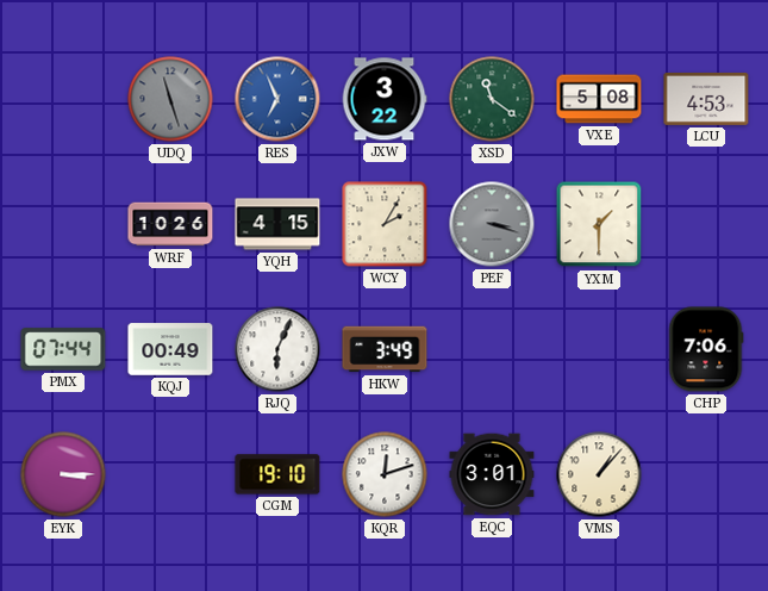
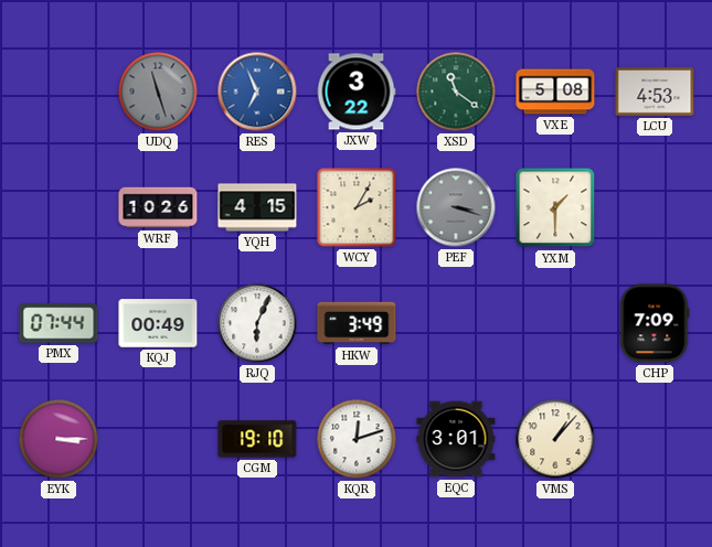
CHP: 7:06 -> 7:09
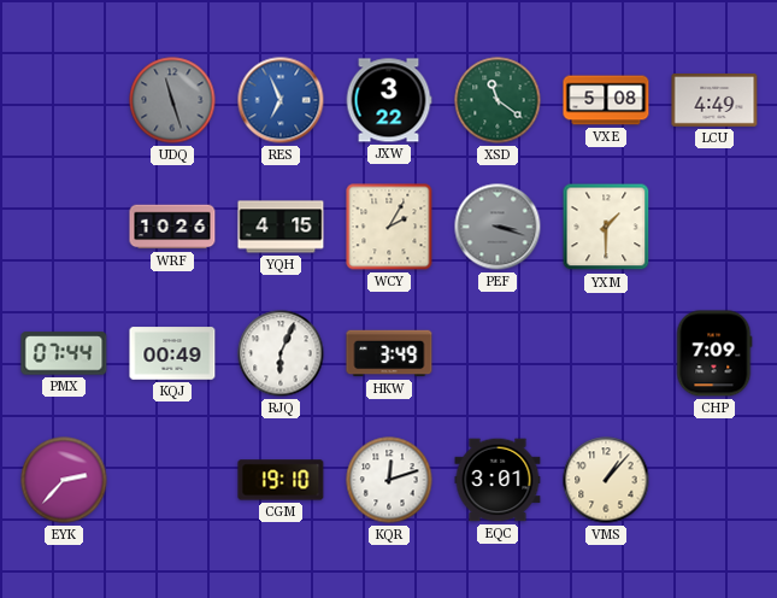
LCU: 4:53 -> 4:49
EYK: 3:15 -> 2:37
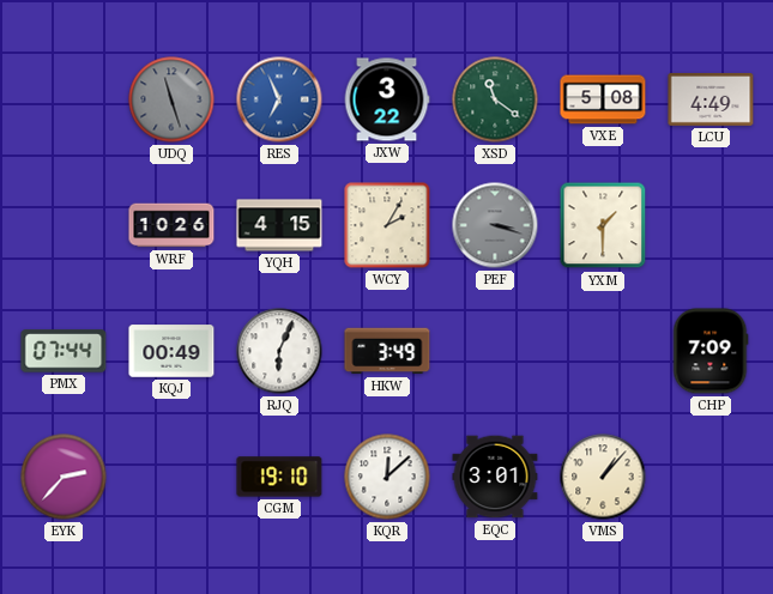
KQR: 12:12 -> 12:08
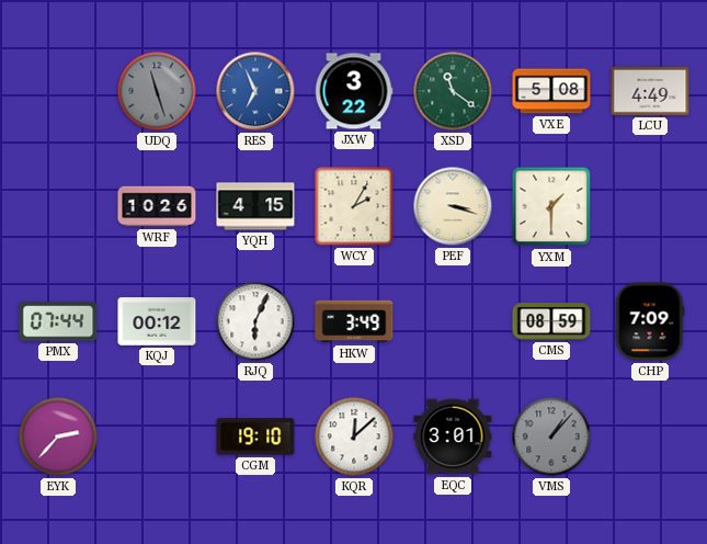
PEF dial: grey -> cream
KQJ: 00:49 -> 00:12
CMS: none -> 08:59
VMS dial: cream -> grey
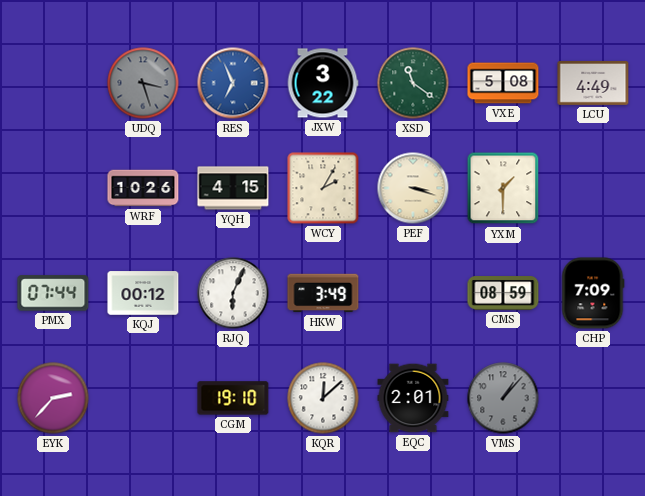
UDQ: 11:27 -> 3:27
EQC: 3:01 -> 2:01
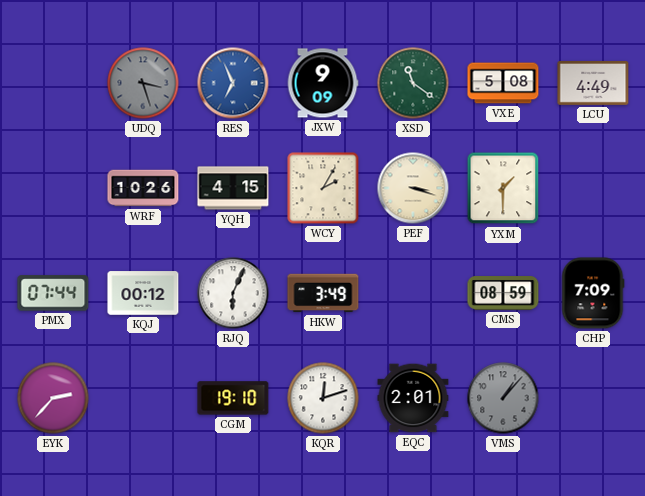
JXW: 3:22 -> 9:09
KQR: 12:08 -> 12:12
